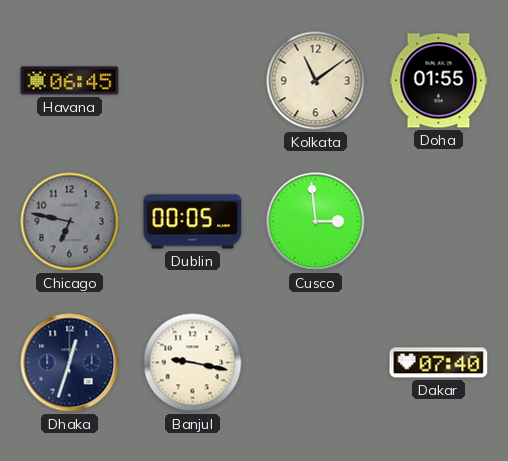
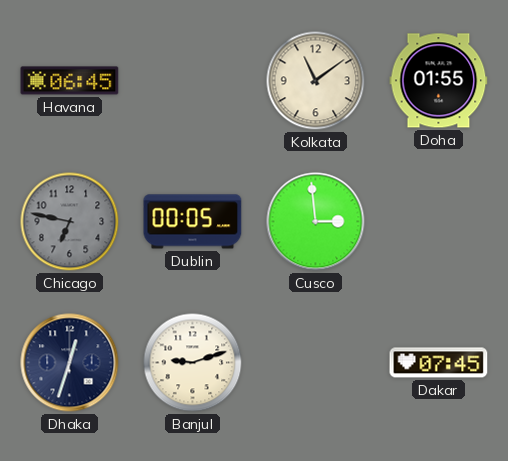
Banjul: 9:17 -> 9:12
Dakar: 07:40 -> 07:45
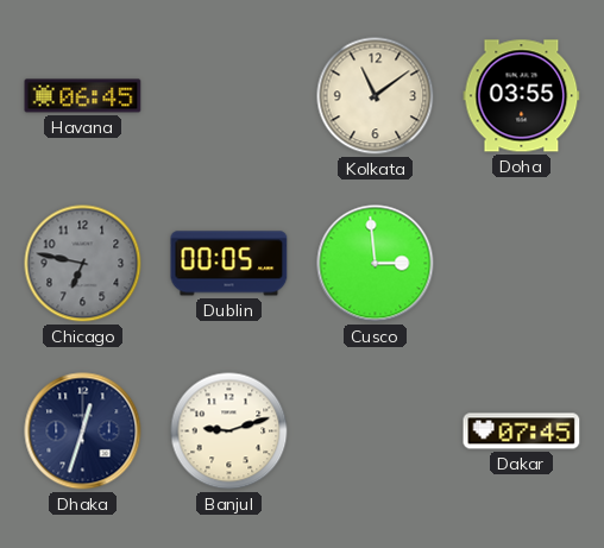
Doha: 01:55 -> 03:55
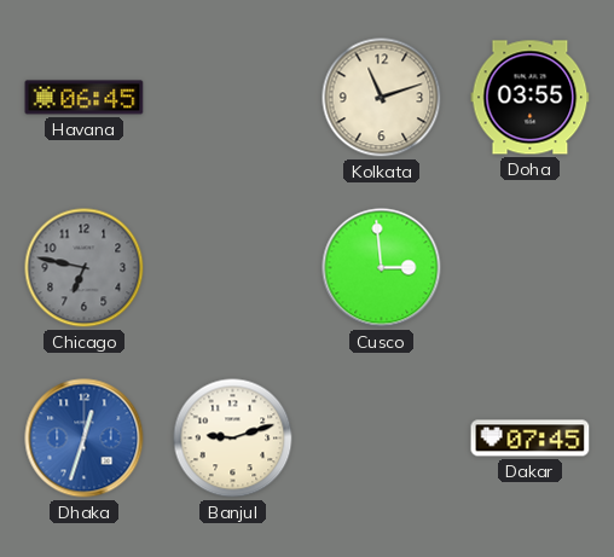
Kolkata: 11:09 -> 11:12
Dublin: 00:05 -> none
Dhaka dial: navy -> blue
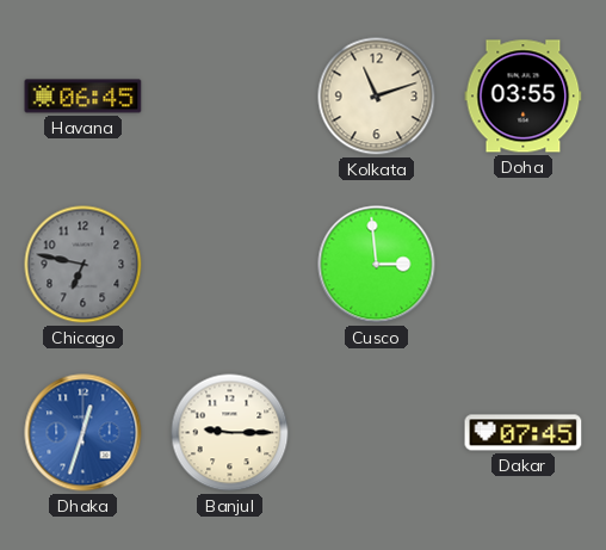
Banjul: 9:12 -> 9:15
